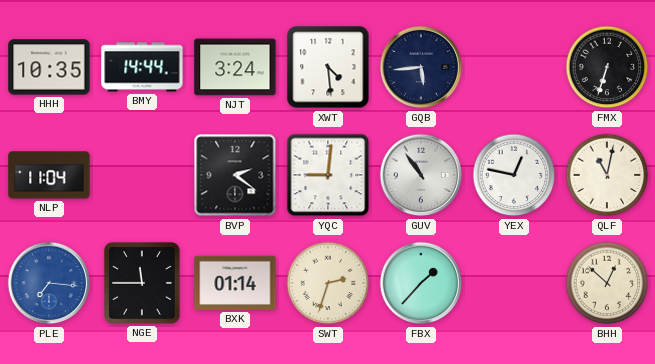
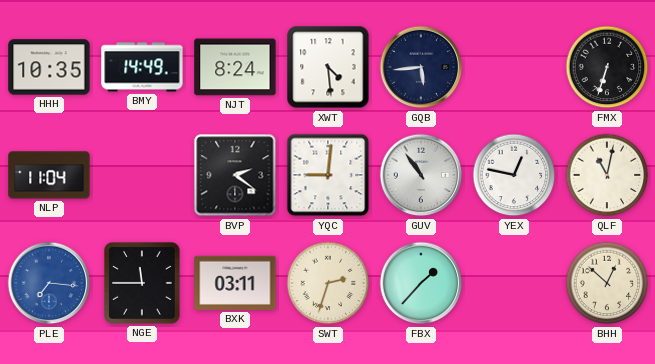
BMY: 14:44 -> 14:49
NJT: 3:24 -> 8:24
BXK: 01:14 -> 03:11
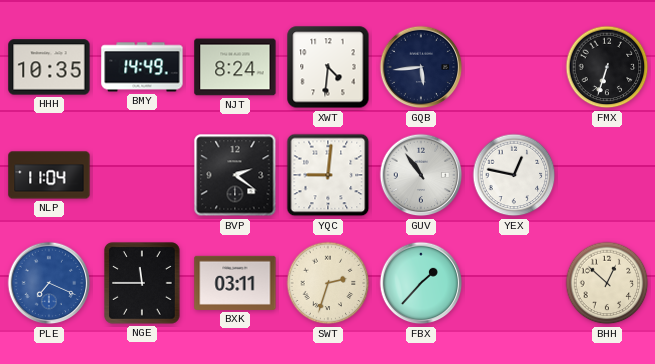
XWT: 4:29 -> 4:31
QLF: 11:02 -> none
PLE: 7:16 -> 7:19
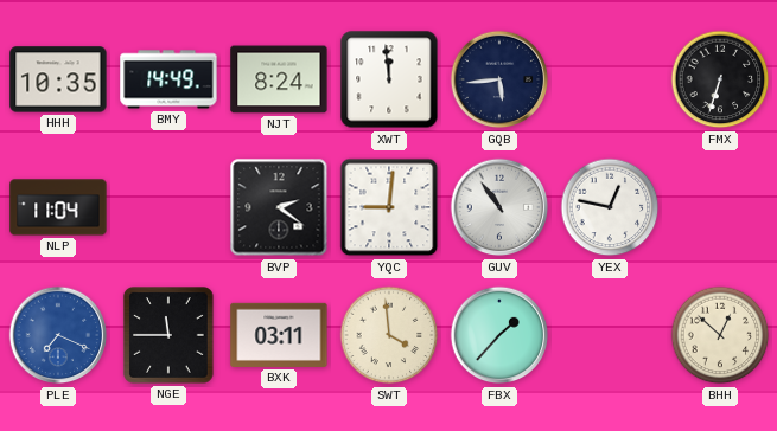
XWT: 4:31 -> 11:59
SWT: 2:33 -> 3:59
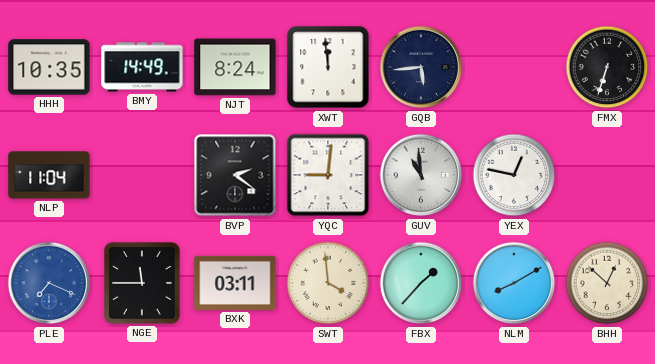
GUV: 10:54 -> 10:59
NLM: none -> 8:10
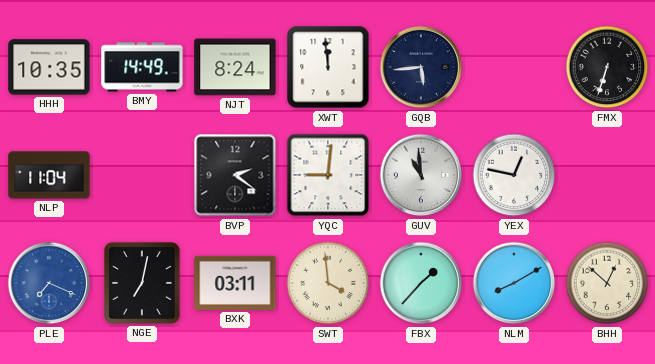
NGE: 11:45 -> 7:02
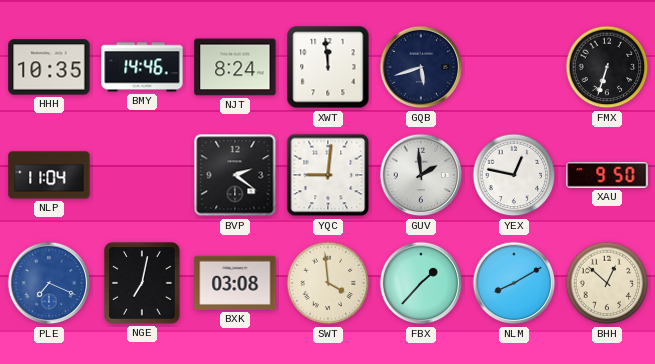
BMY: 14:49 -> 14:46
GQB: 5:44 -> 5:42
GUV: 10:59 -> 1:59
XAU: none -> 9:50
BXK: 03:11 -> 03:08
